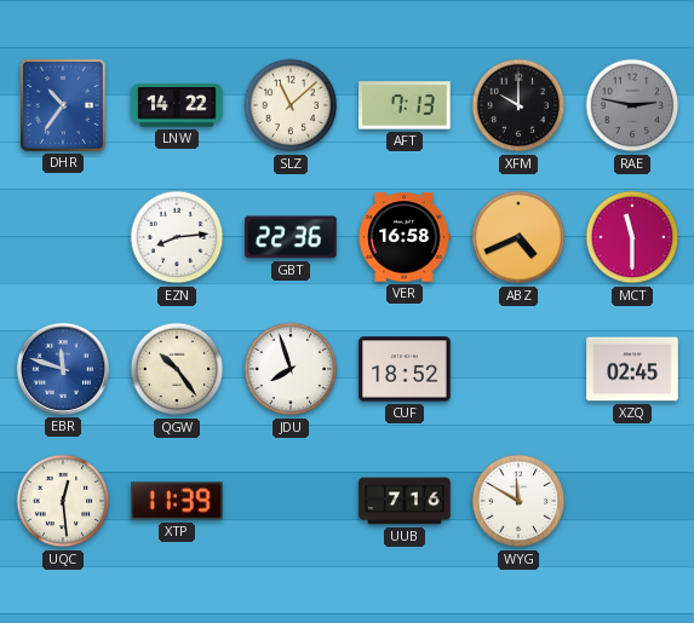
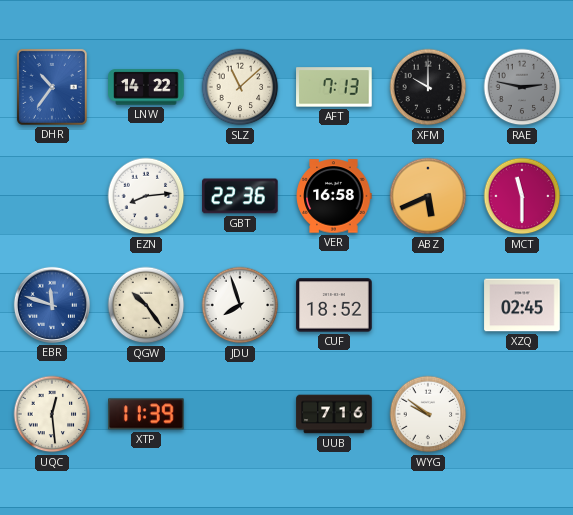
ABZ: 4:41 -> 5:41
WYG: 11:50 -> 9:51
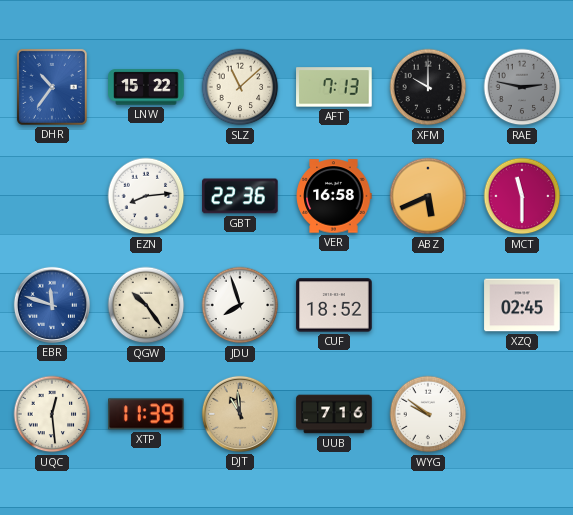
LNW: 14:22 -> 15:22
DJT: none -> 10:59
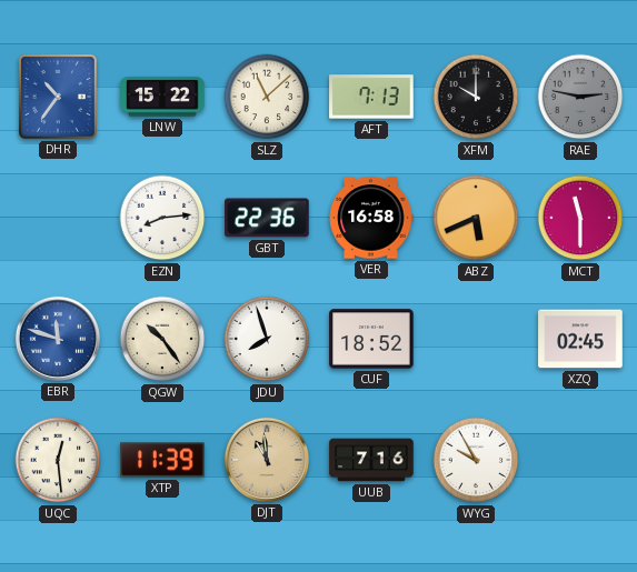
WYG: 9:51 -> 9:55
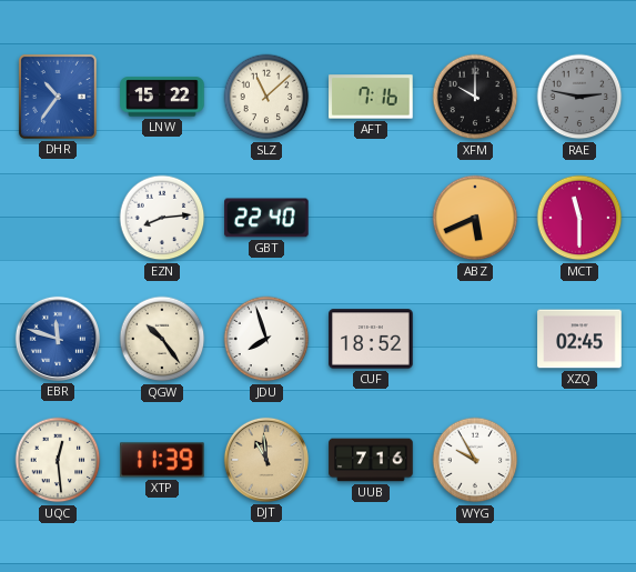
AFT: 7:13 -> 7:16
GBT: 22:36 -> 22:40
VER: 16:58 -> none
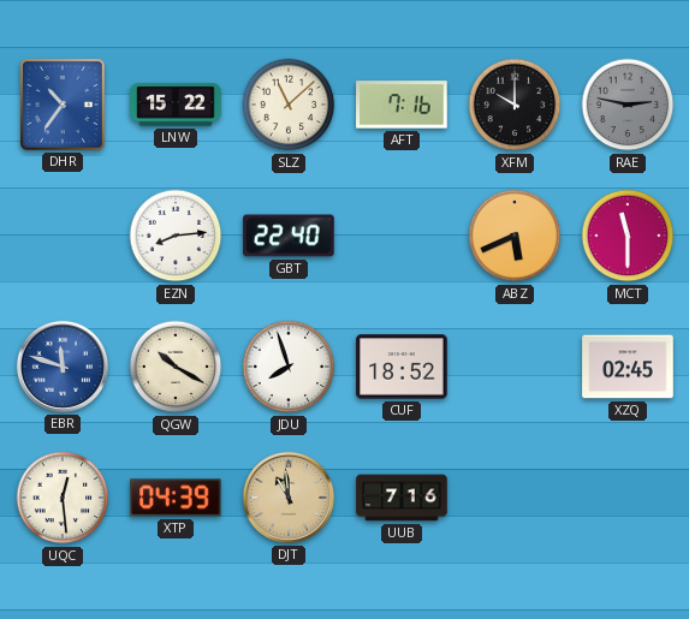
QGW: 10:24 -> 10:20
XTP: 11:39 -> 04:39
WYG: 9:55 -> none
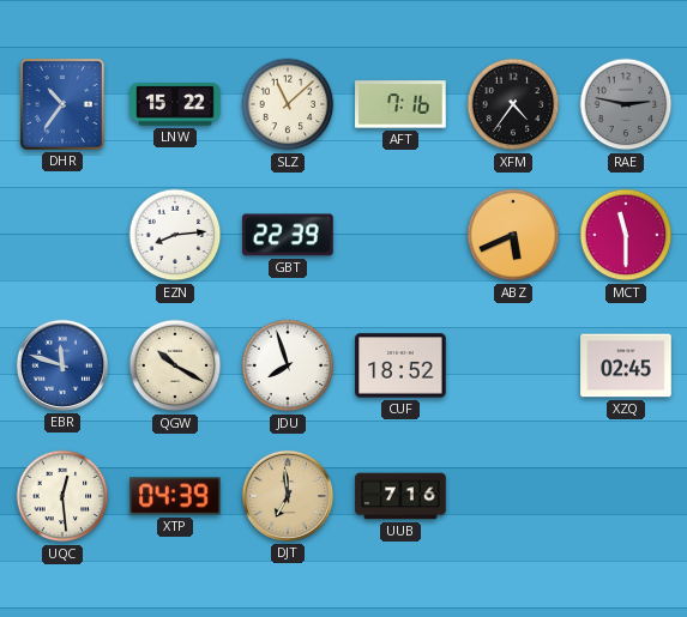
XFM: 10:00 -> 4:36
GBT: 22:40 -> 22:39
DJT: 10:59 -> 6:59
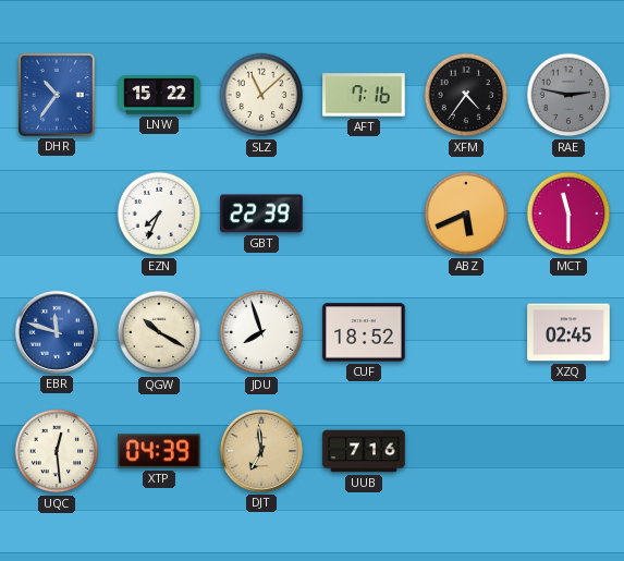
EZN: 8:14 -> 7:34
